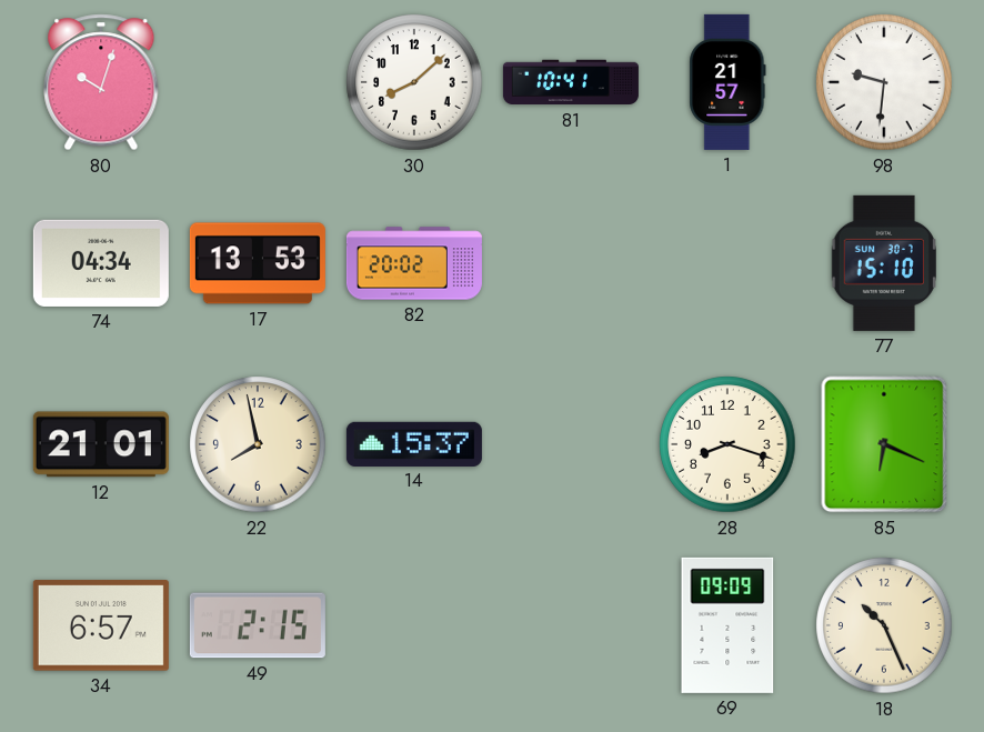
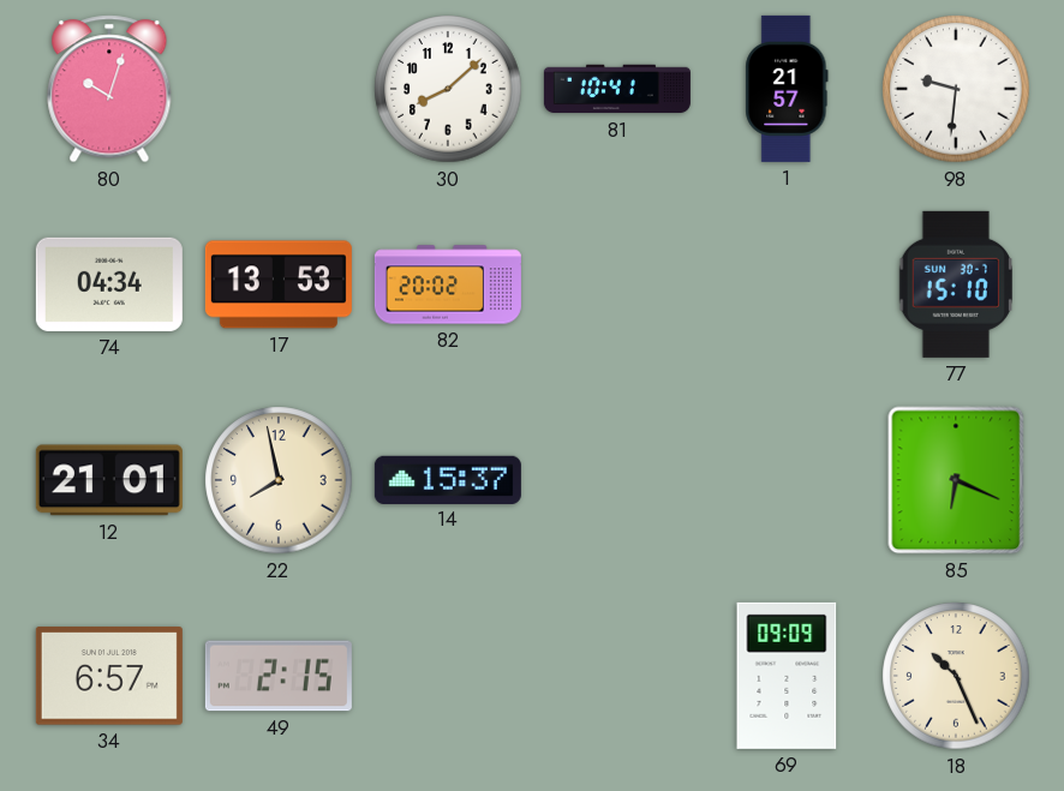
28: 8:18 -> none
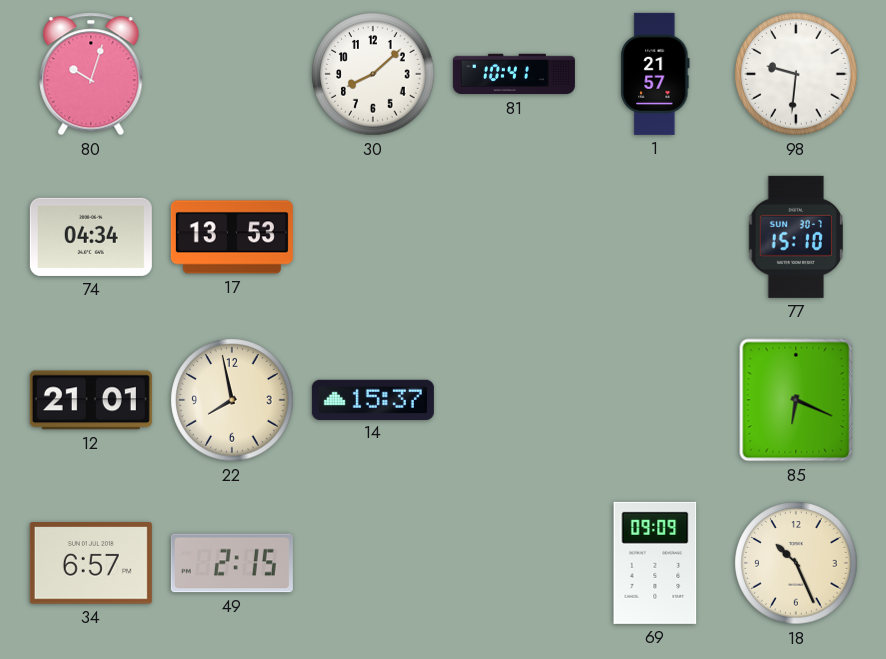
82: 20:02 -> none
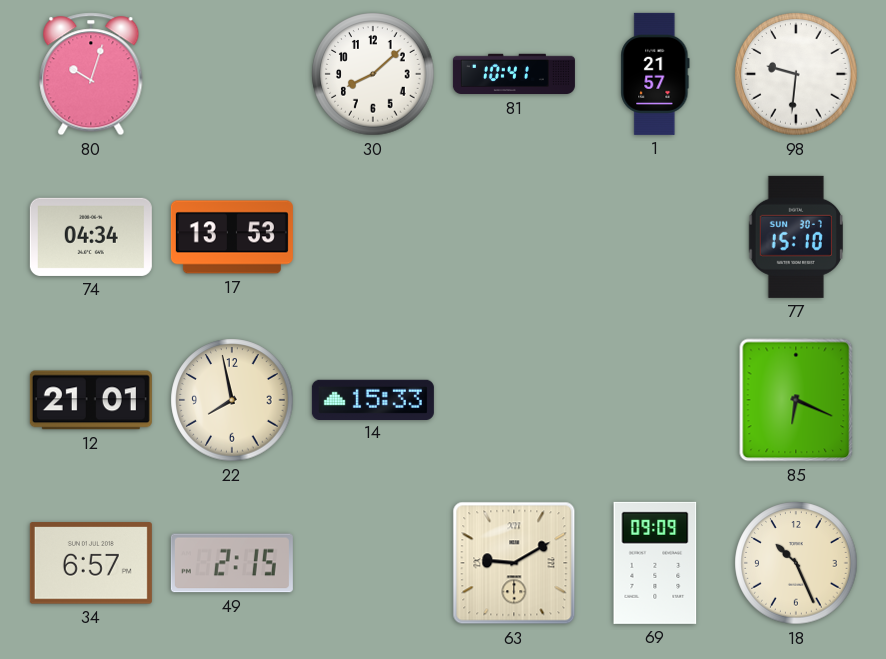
14: 15:37 -> 15:33
63: none -> 9:10
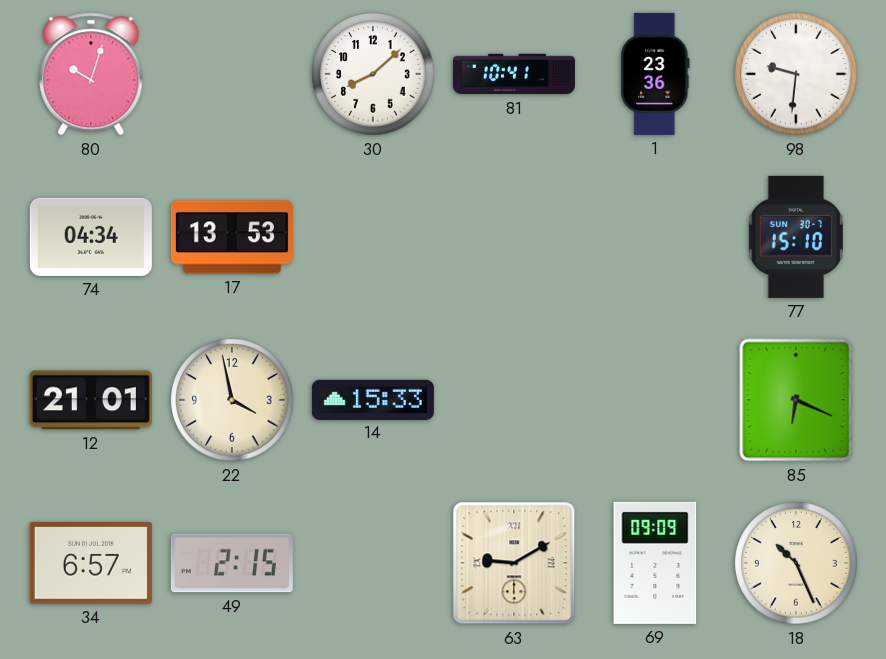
1: 21:57 -> 23:36
22: 7:58 -> 3:58
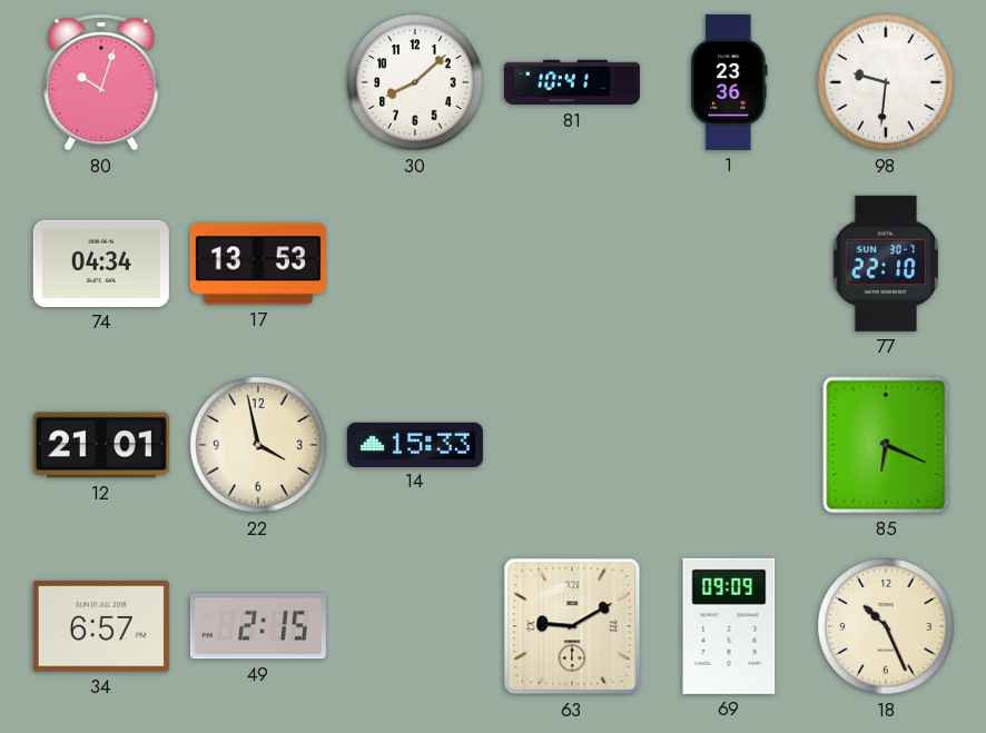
77: 15:10 -> 22:10
